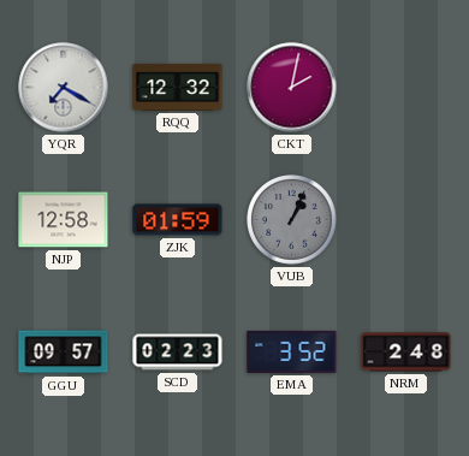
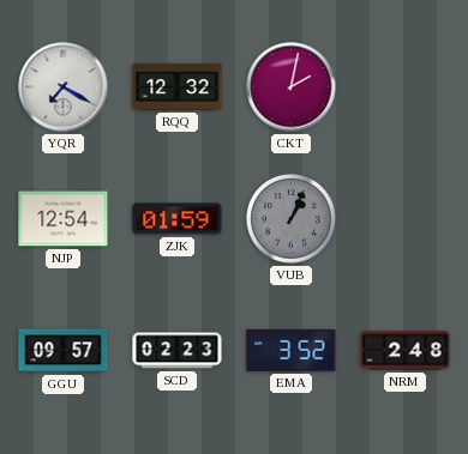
NJP: 12:58 -> 12:54
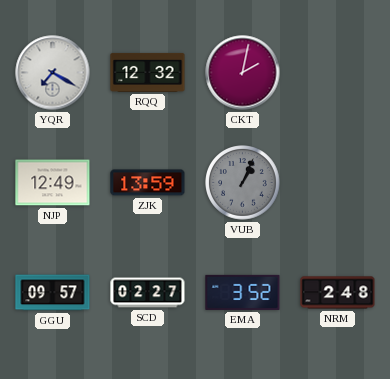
NJP: 12:54 -> 12:49
ZJK: 01:59 -> 13:59
SCD: 02:23 -> 02:27
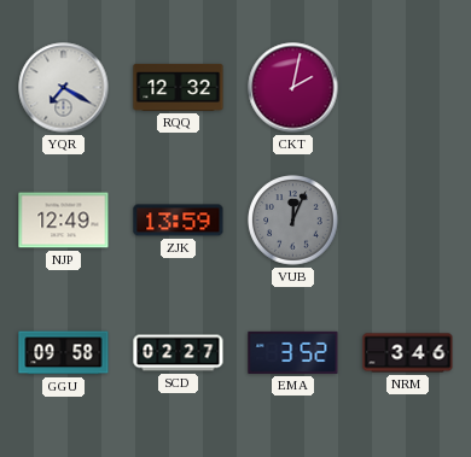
VUB: 1:04 -> 12:04
GGU: 09:57 -> 09:58
NRM: 2:48 -> 3:46
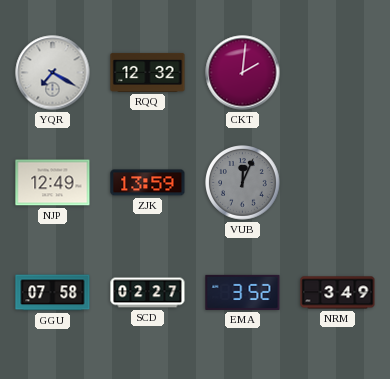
CKT: 2:02 -> 2:01
GGU: 09:58 -> 07:58
NRM: 3:46 -> 3:49
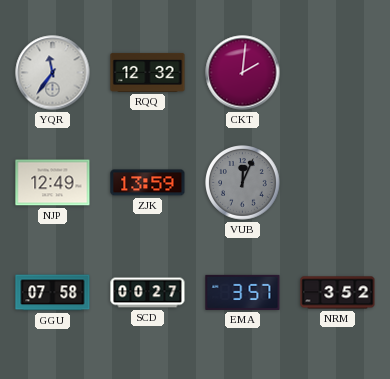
YQR: 7:20 -> 11:36
SCD: 02:27 -> 00:27
EMA: 3:52 -> 3:57
NRM: 3:49 -> 3:52
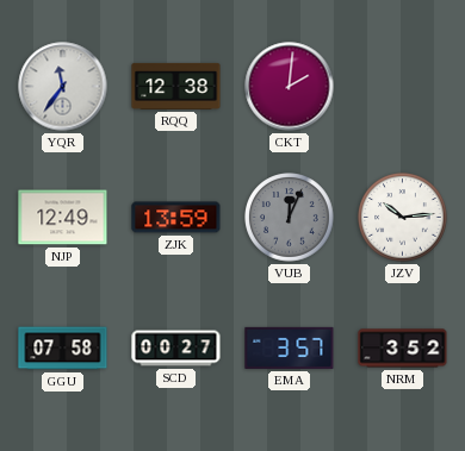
RQQ: 12:32 -> 12:38
JZV: none -> 10:14
